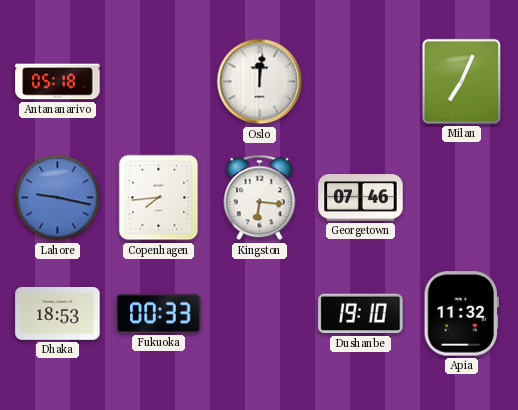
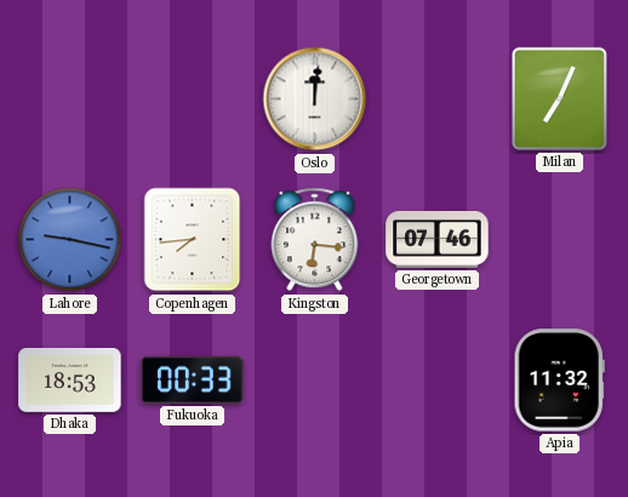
Antananarivo: 05:18 -> none
Dushanbe: 19:10 -> none
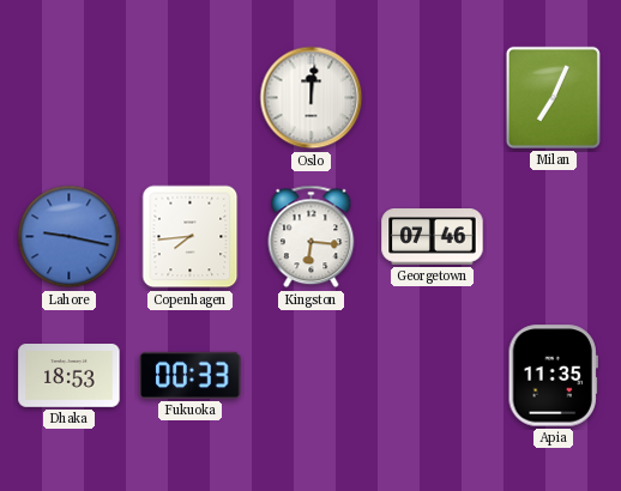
Apia: 11:32 -> 11:35
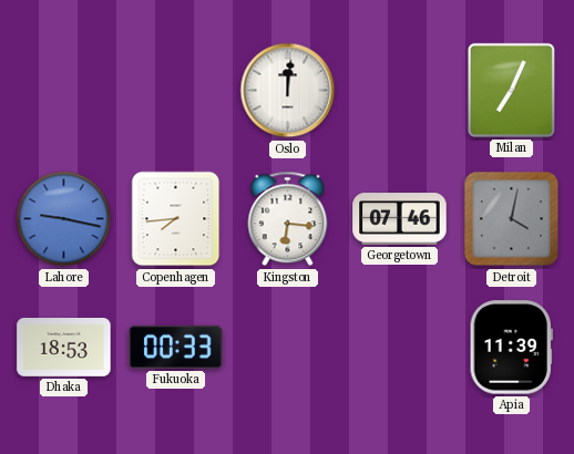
Detroit: none -> 4:02
Apia: 11:35 -> 11:39
